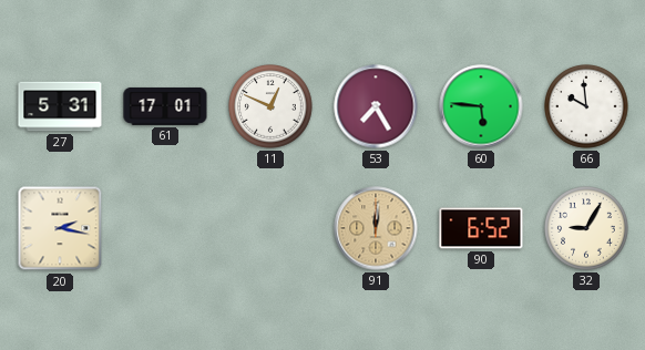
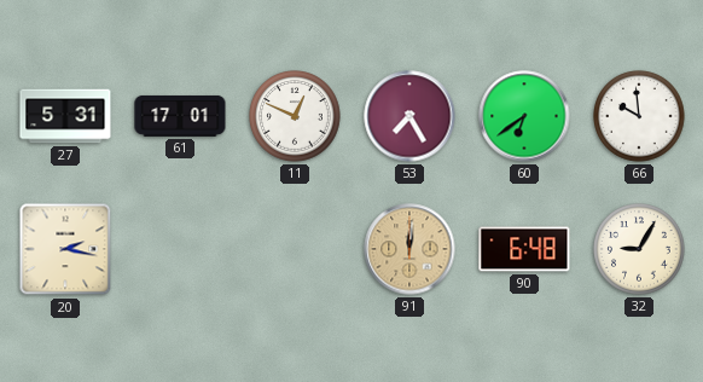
60: 5:46 -> 6:39
90: 6:52 -> 6:48
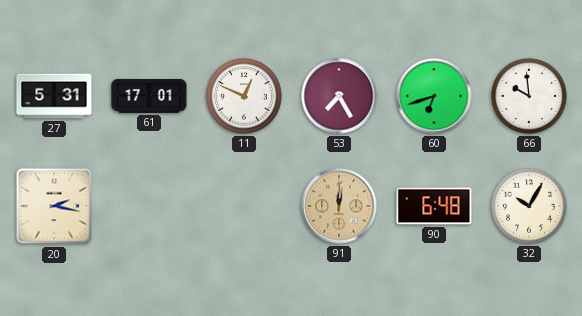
60: 6:39 -> 6:42
32: 9:05 -> 10:05
